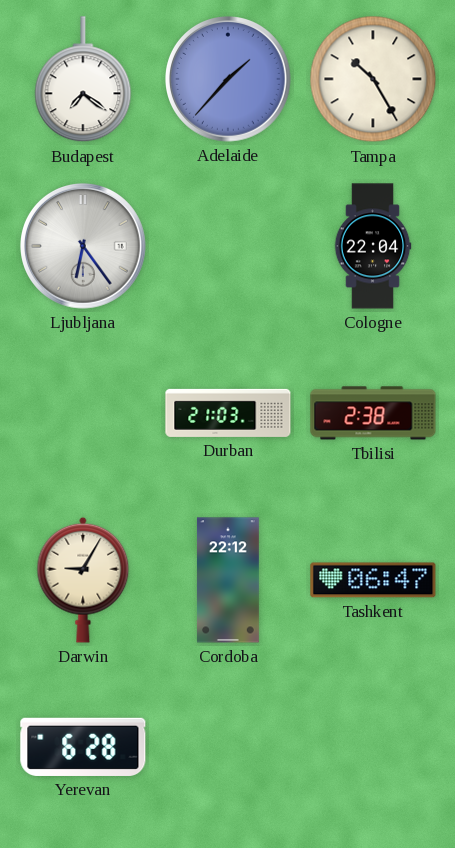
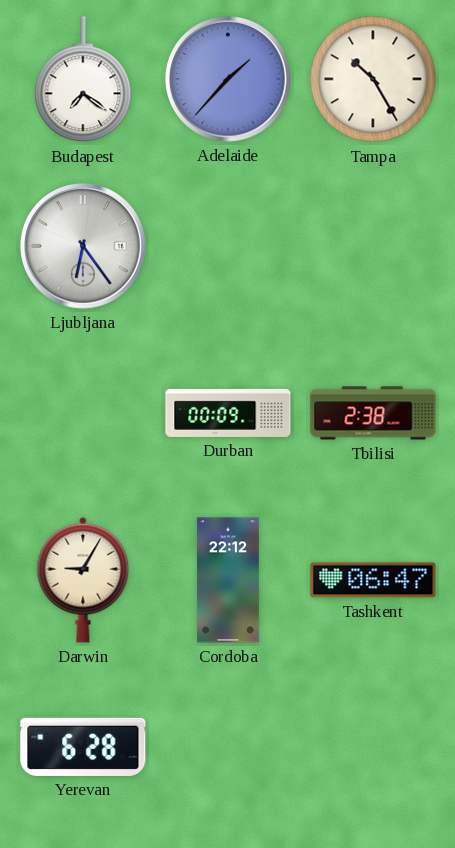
Cologne: 22:04 -> none
Durban: 21:03 -> 00:09
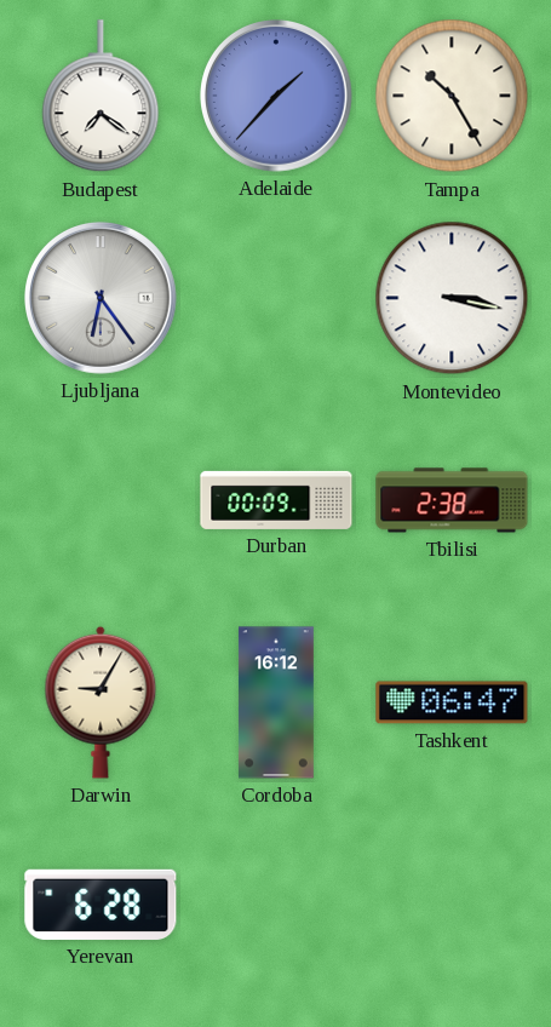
Montevideo: none -> 3:17
Cordoba: 22:12 -> 16:12
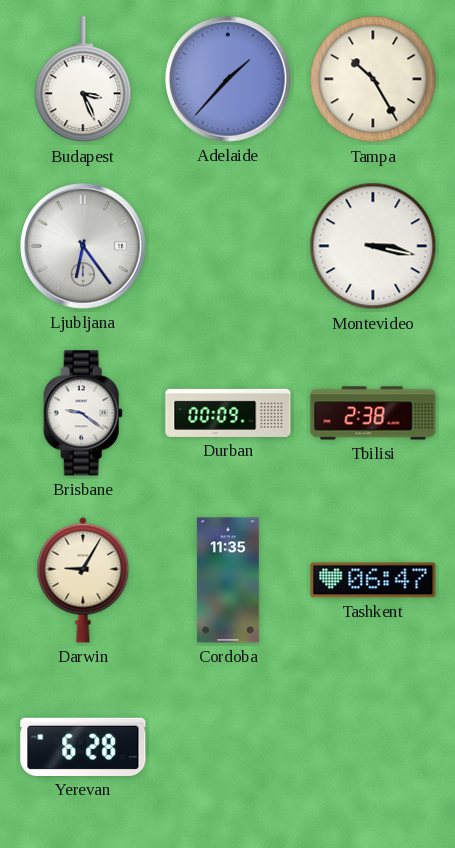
Budapest: 7:21 -> 3:26
Brisbane: none -> 9:21
Cordoba: 16:12 -> 11:35
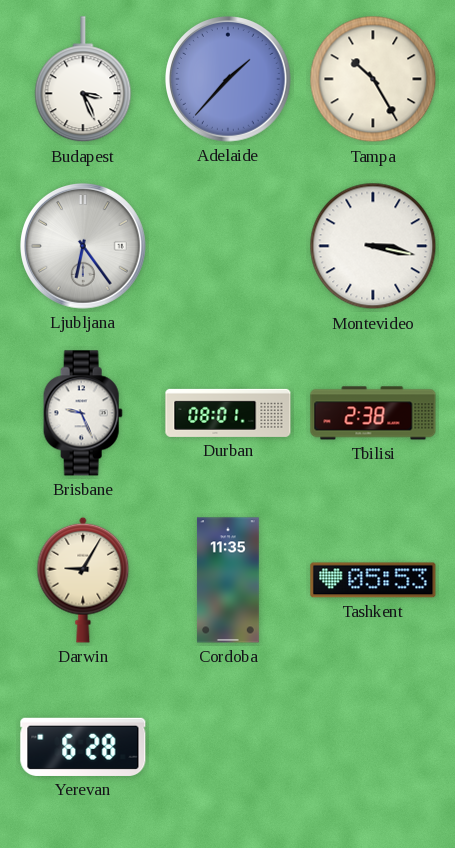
Brisbane: 9:21 -> 9:26
Durban: 00:09 -> 08:01
Tashkent: 06:47 -> 05:53
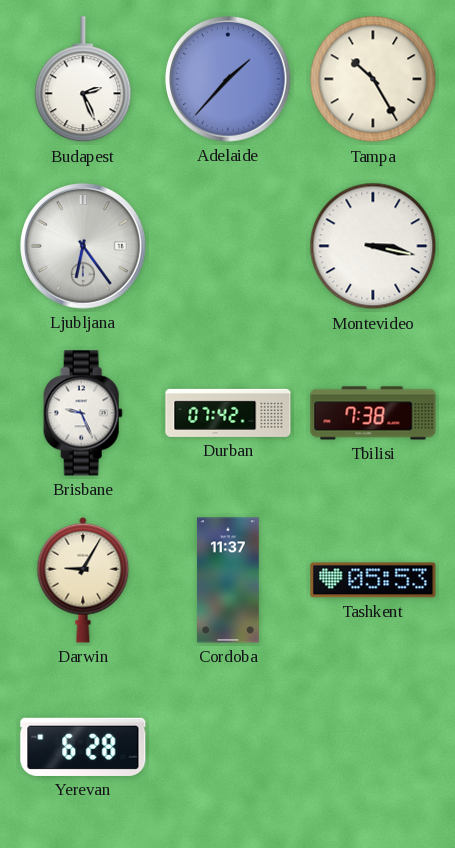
Budapest: 3:26 -> 2:26
Durban: 08:01 -> 07:42
Tbilisi: 2:38 -> 7:38
Cordoba: 11:35 -> 11:37
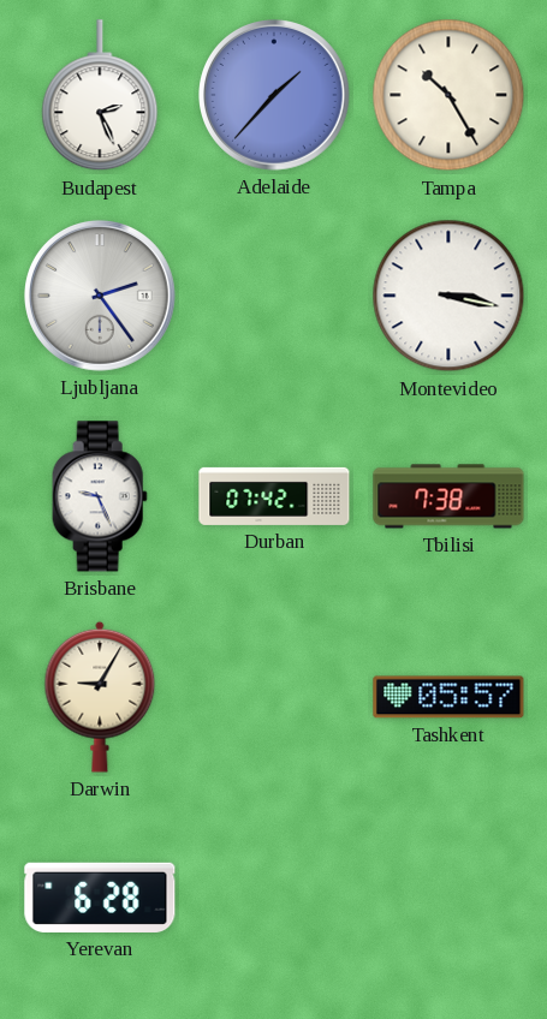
Ljubljana: 6:24 -> 2:24
Cordoba: 11:37 -> none
Tashkent: 05:53 -> 05:57
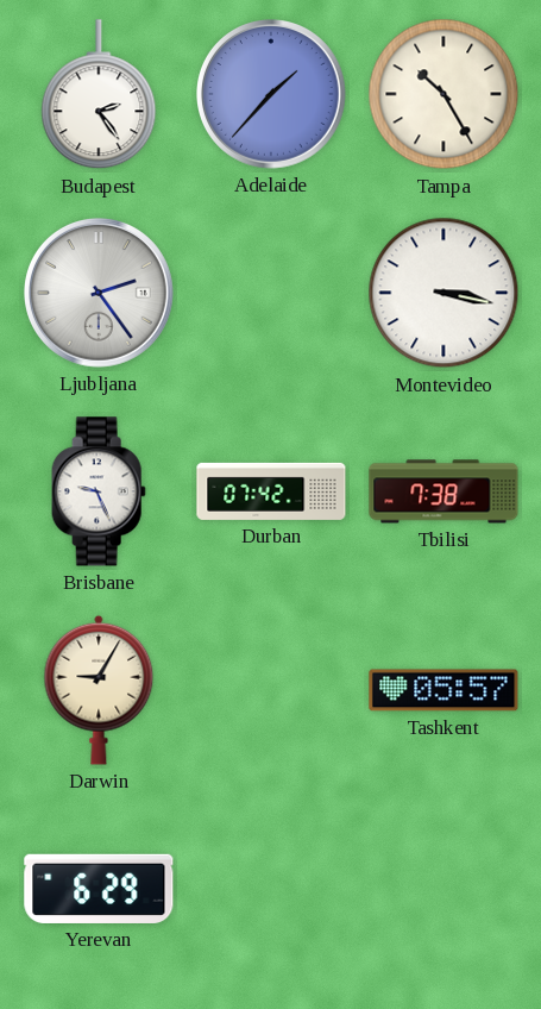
Budapest: 2:26 -> 2:24
Yerevan: 6:28 -> 6:29
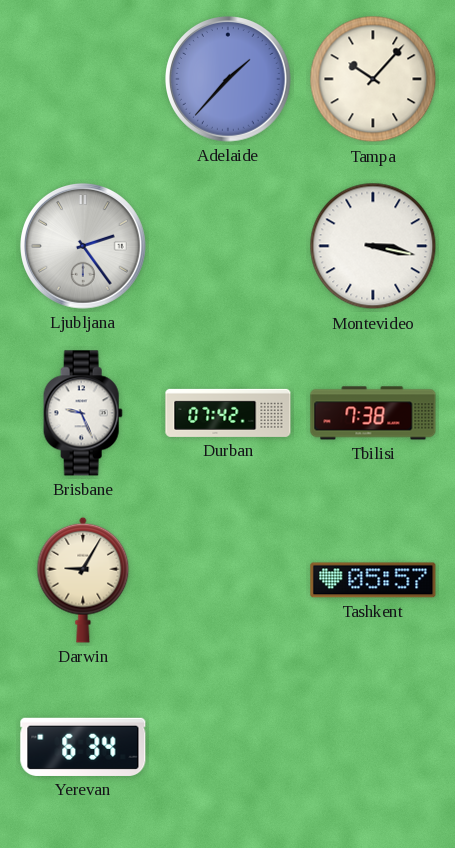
Budapest: 2:24 -> none
Tampa: 10:25 -> 10:07
Yerevan: 6:29 -> 6:34
